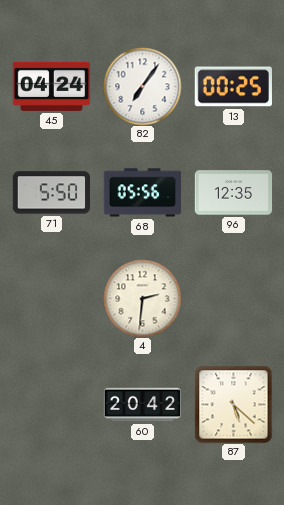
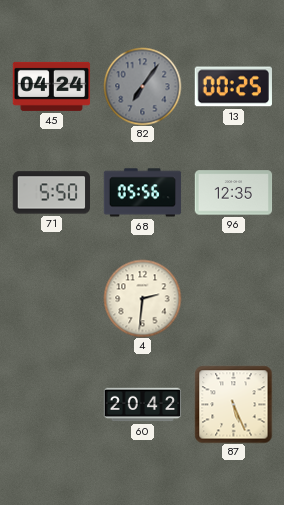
82 dial: white -> grey
87: 5:22 -> 5:26
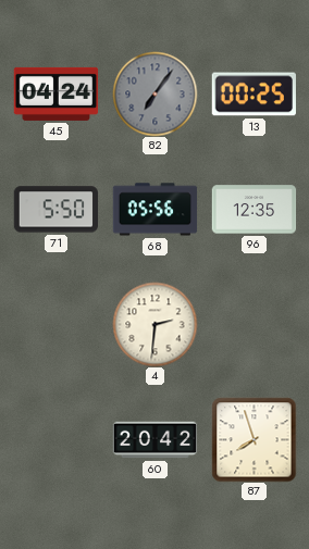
87: 5:26 -> 7:57
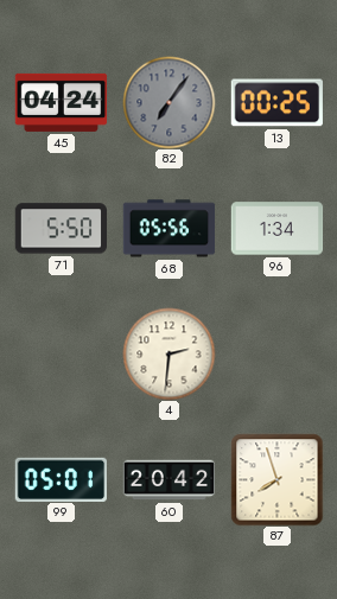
96: 12:35 -> 1:34
99: none -> 05:01
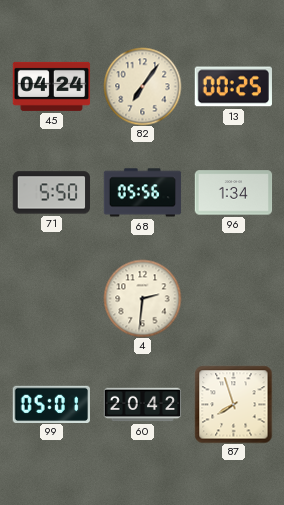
82 dial: grey -> cream
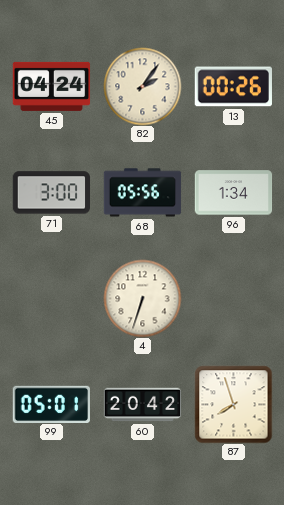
82: 7:06 -> 2:06
13: 00:25 -> 00:26
71: 5:50 -> 3:00
4: 2:31 -> 6:33
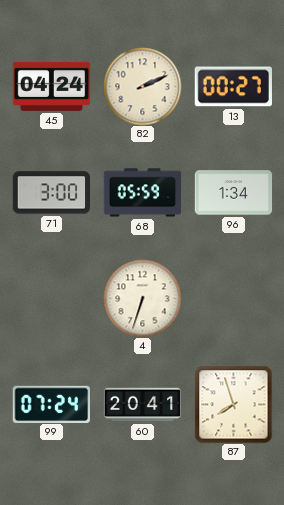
82: 2:06 -> 2:11
13: 00:26 -> 00:27
68: 05:56 -> 05:59
99: 05:01 -> 07:24
60: 20:42 -> 20:41
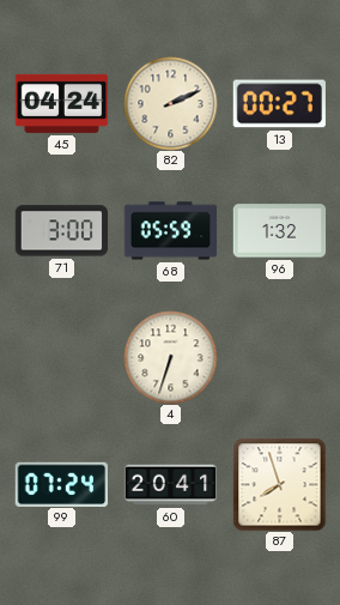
96: 1:34 -> 1:32
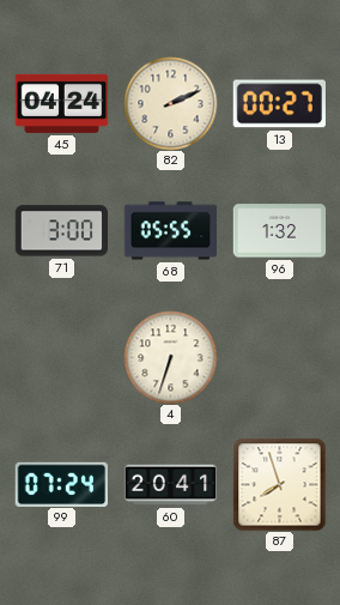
68: 05:59 -> 05:55
